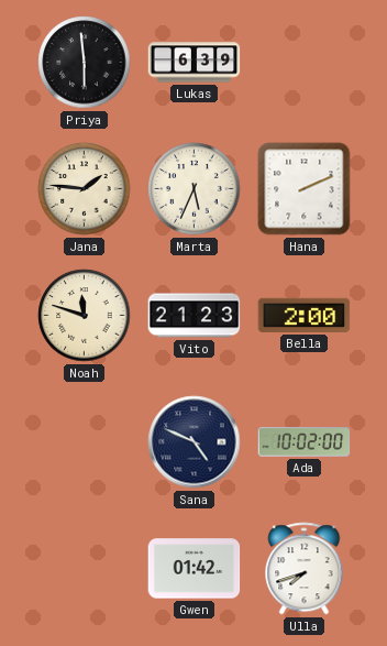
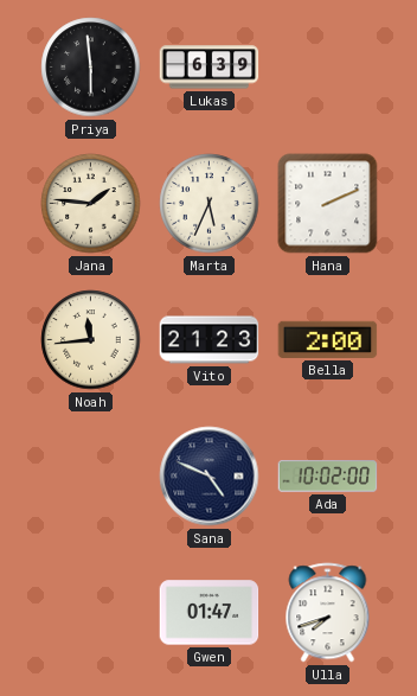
Noah: 11:48 -> 11:44
Gwen: 01:42 -> 01:47
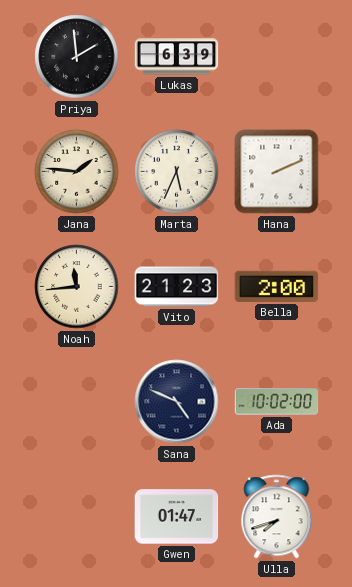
Priya: 5:59 -> 1:59
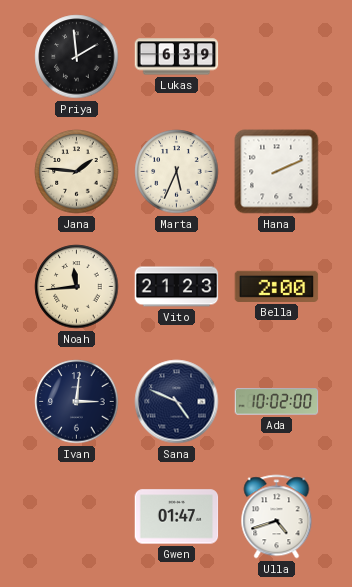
Ivan: none -> 3:01
Ulla: 7:42 -> 4:42
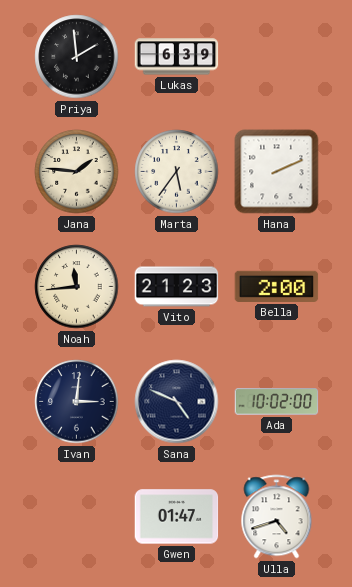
Marta: 5:34 -> 5:36
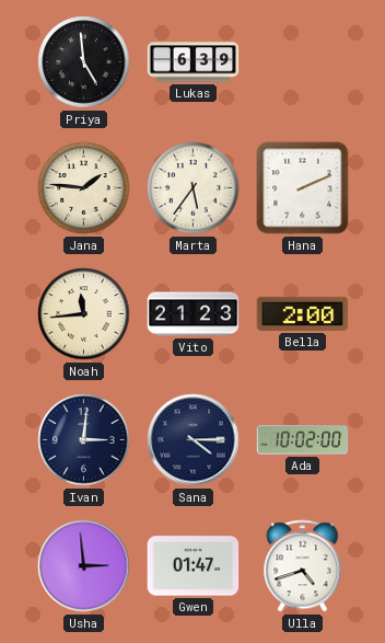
Priya: 1:59 -> 4:59
Sana: 4:49 -> 4:15
Usha: none -> 2:59
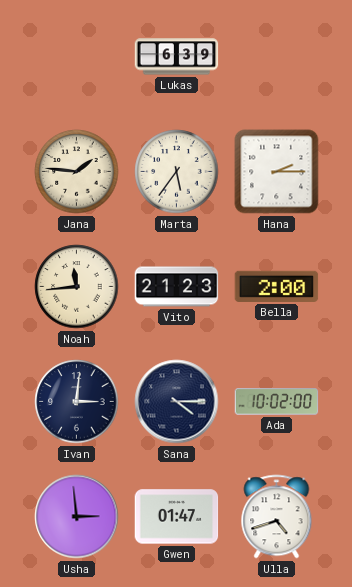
Priya: 4:59 -> none
Hana: 2:11 -> 2:15
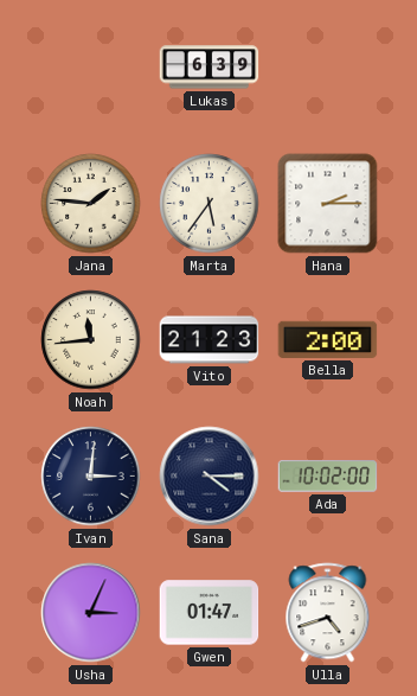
Usha: 2:59 -> 3:04
